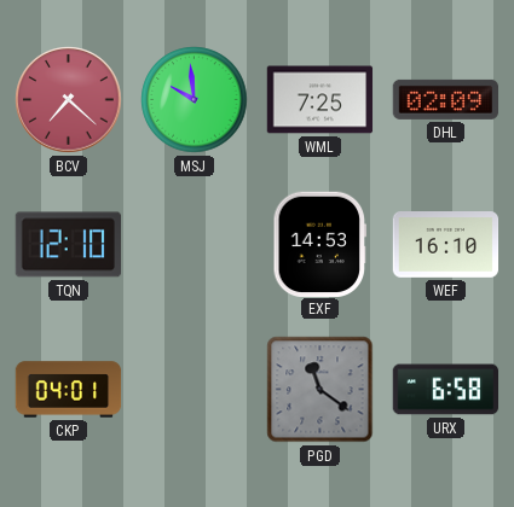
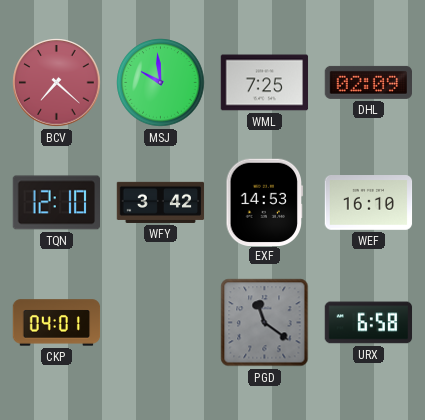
WFY: none -> 3:42
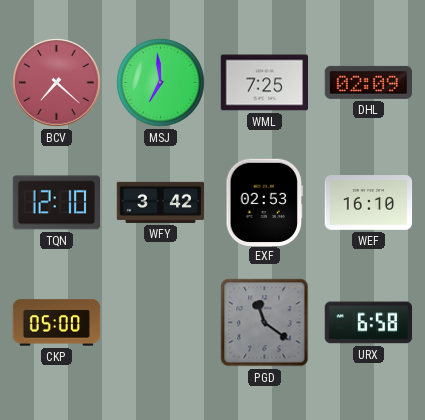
MSJ: 9:59 -> 6:59
EXF: 14:53 -> 02:53
CKP: 04:01 -> 05:00
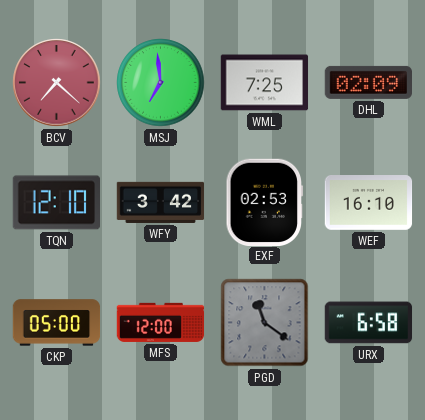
MFS: none -> 12:00
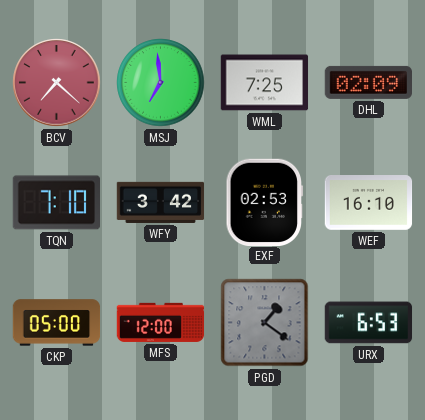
TQN: 12:10 -> 7:10
PGD: 11:21 -> 1:21
URX: 6:58 -> 6:53
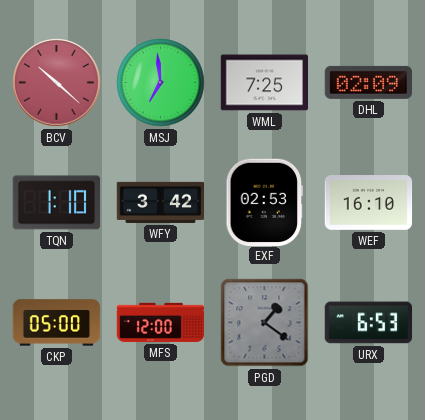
BCV: 7:22 -> 10:22
TQN: 7:10 -> 1:10
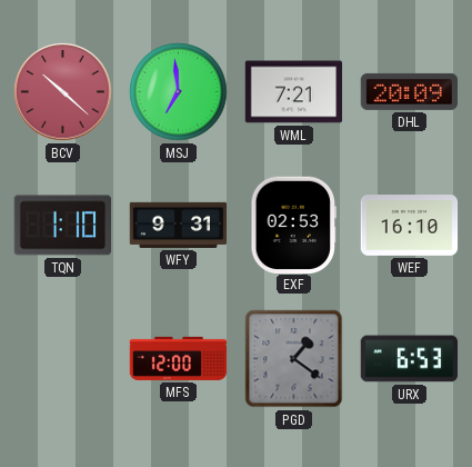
WML: 7:25 -> 7:21
DHL: 02:09 -> 20:09
WFY: 3:42 -> 9:31
CKP: 05:00 -> none
